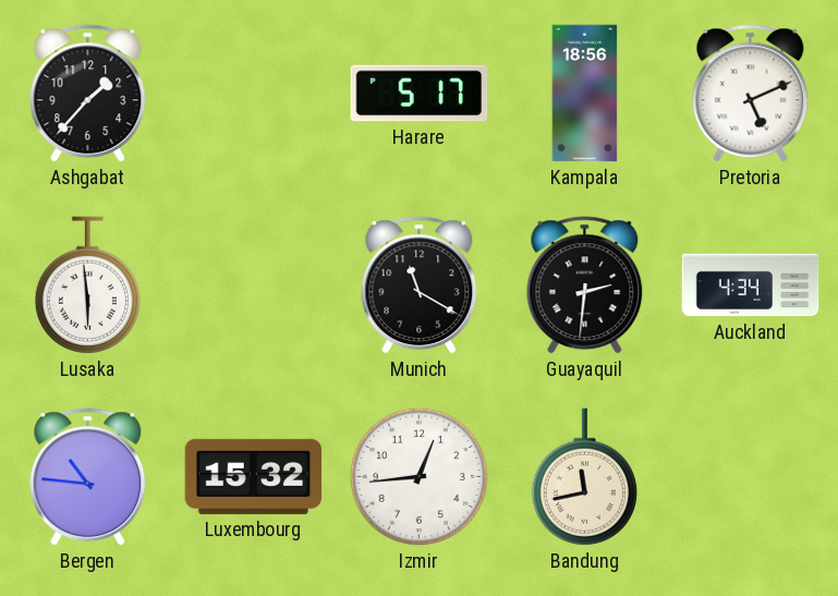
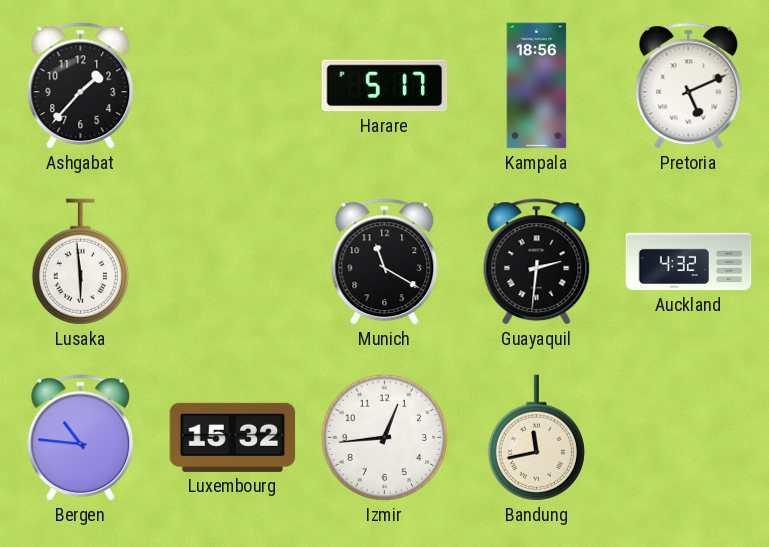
Auckland: 4:34 -> 4:32
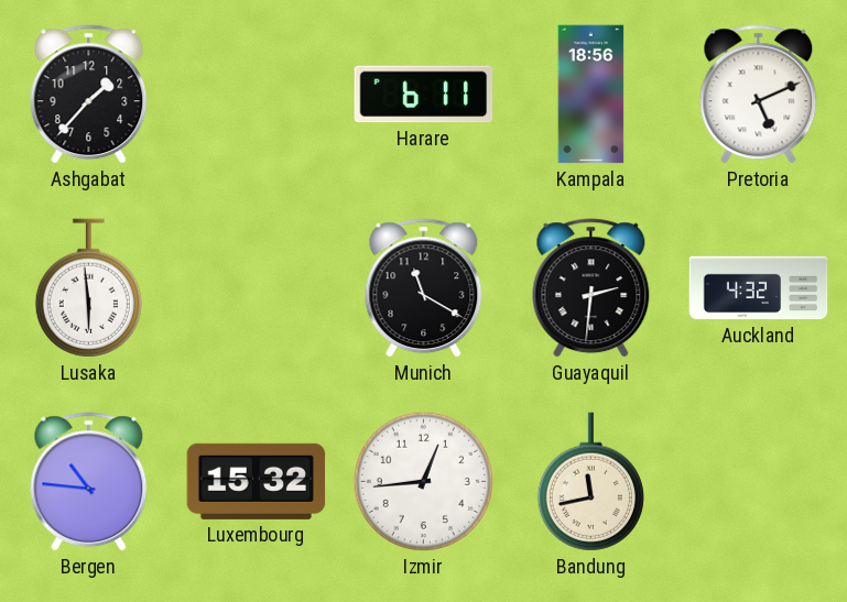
Harare: 5:17 -> 6:11
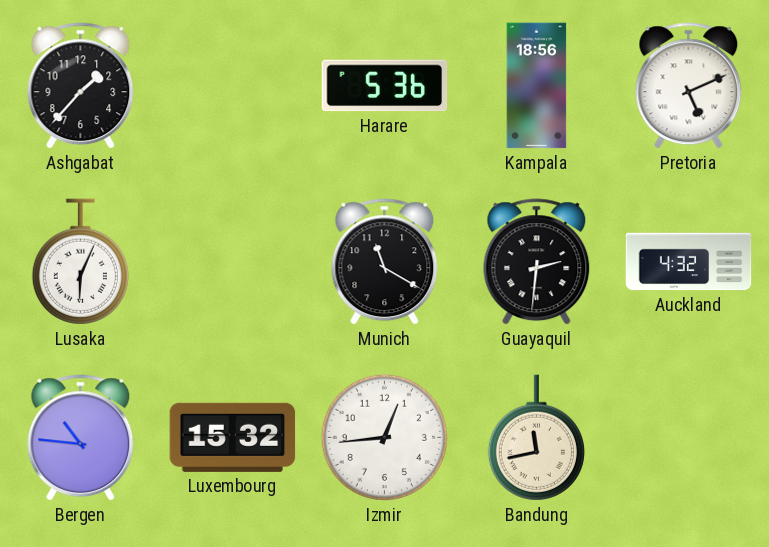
Harare: 6:11 -> 5:36
Lusaka: 5:59 -> 6:04
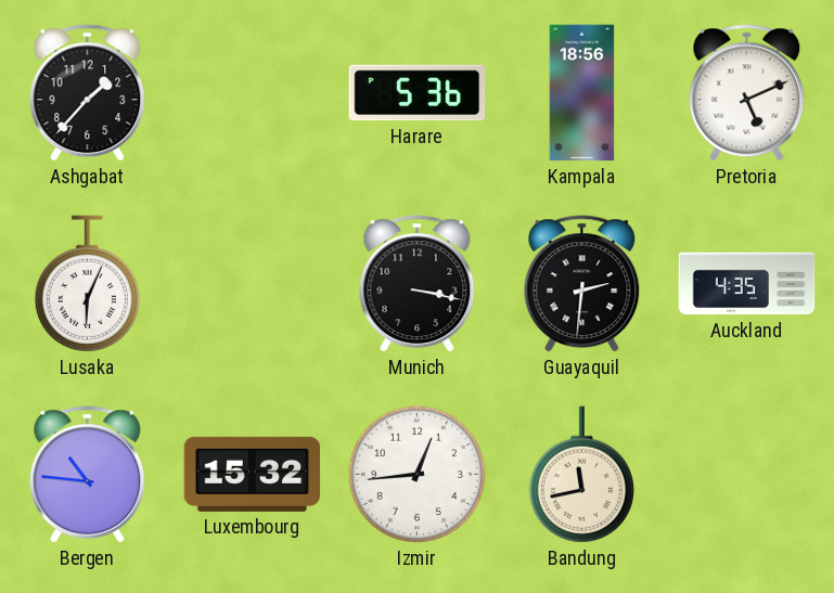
Munich: 11:20 -> 3:17
Auckland: 4:32 -> 4:35
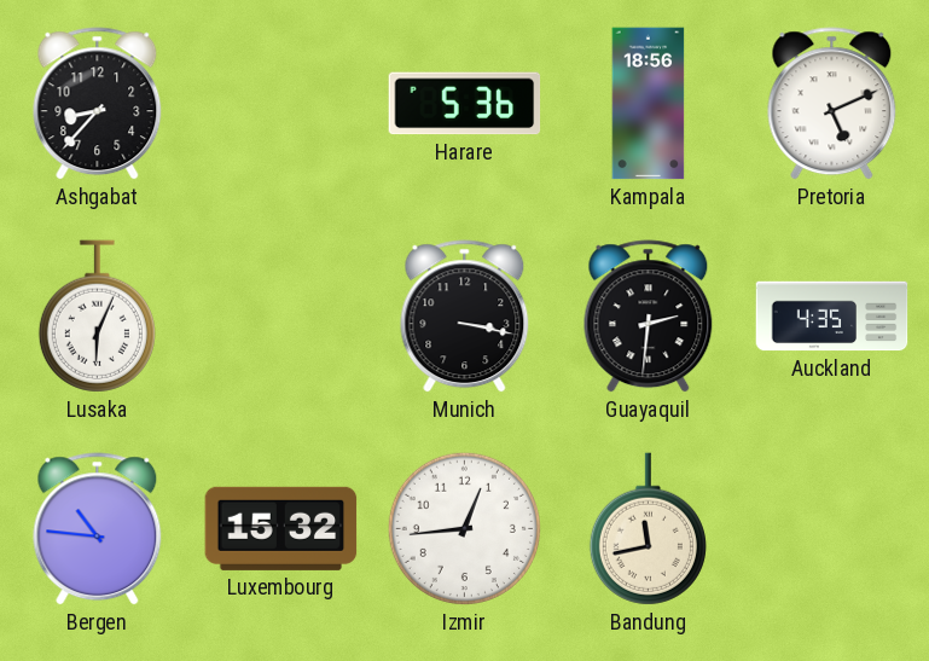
Ashgabat: 1:37 -> 8:37
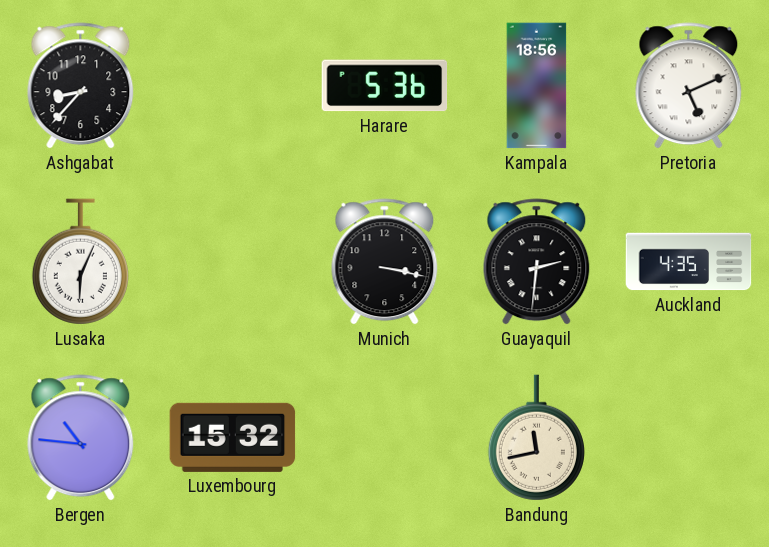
Izmir: 12:44 -> none
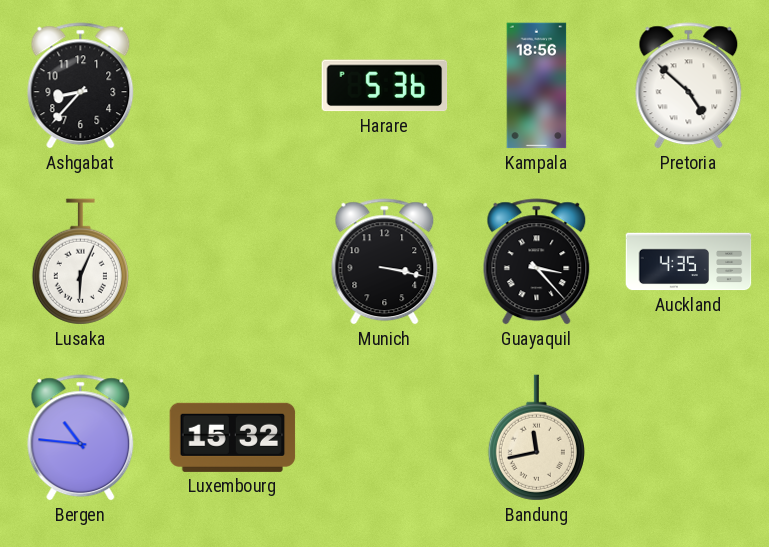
Pretoria: 5:11 -> 4:52
Guayaquil: 2:31 -> 3:23
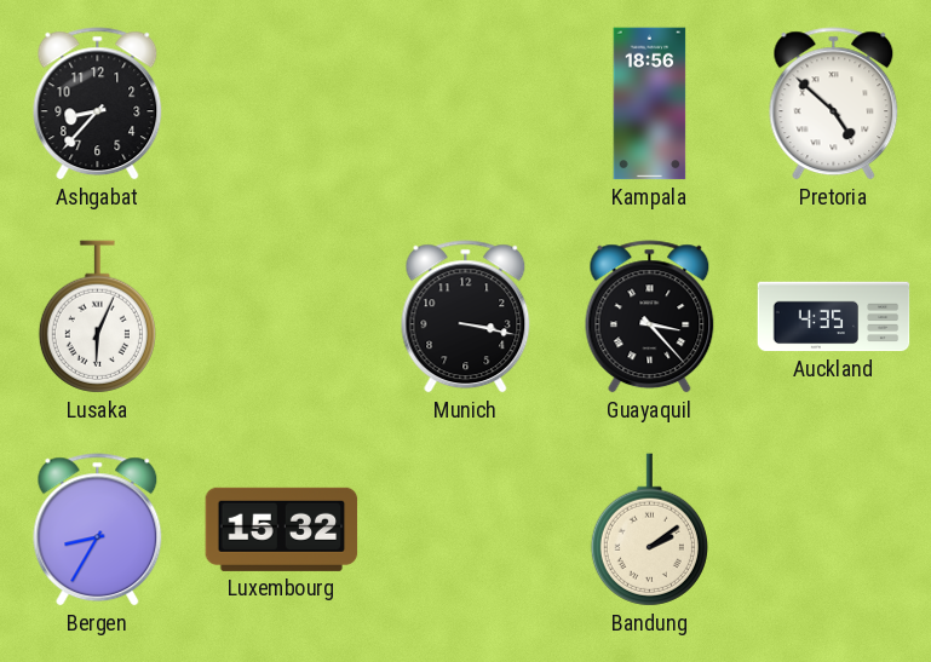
Harare: 5:36 -> none
Bergen: 10:46 -> 8:35
Bandung: 11:43 -> 2:09
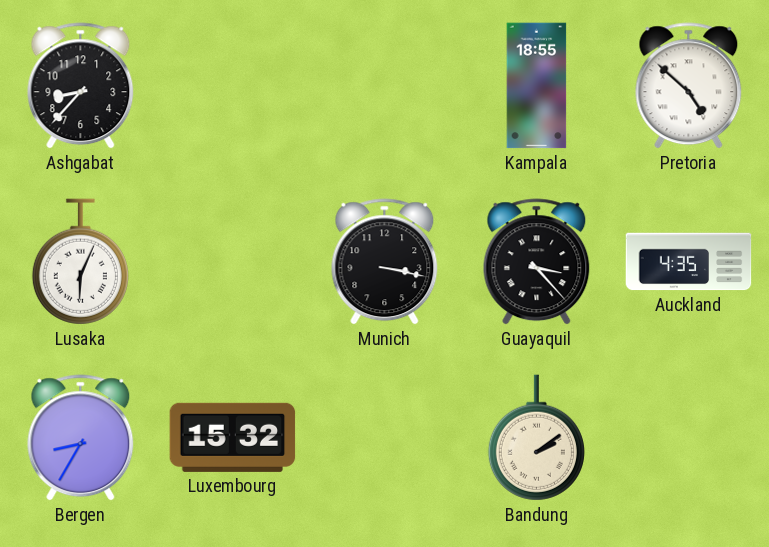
Kampala: 18:56 -> 18:55
